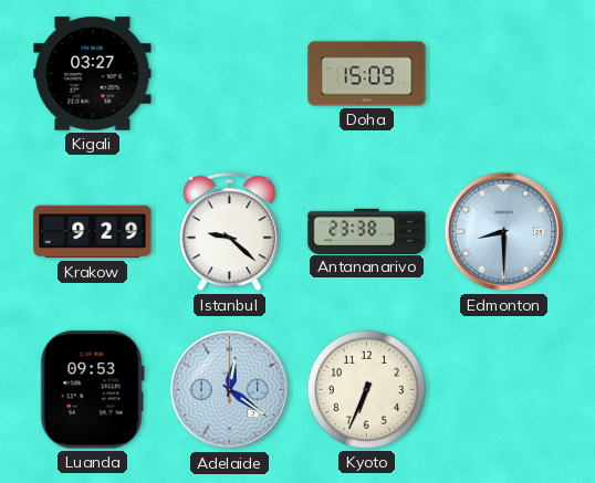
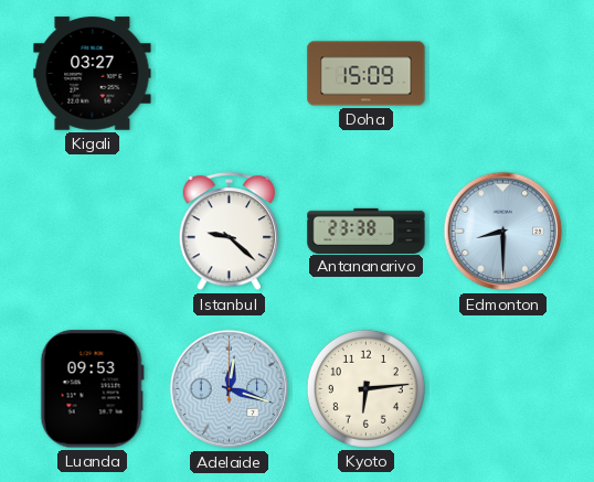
Krakow: 9:29 -> none
Adelaide: 12:21 -> 12:18
Kyoto: 6:34 -> 6:14
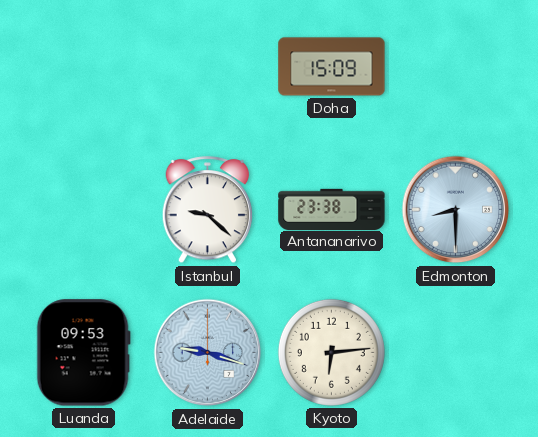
Kigali: 03:27 -> none
Adelaide: 12:18 -> 9:18
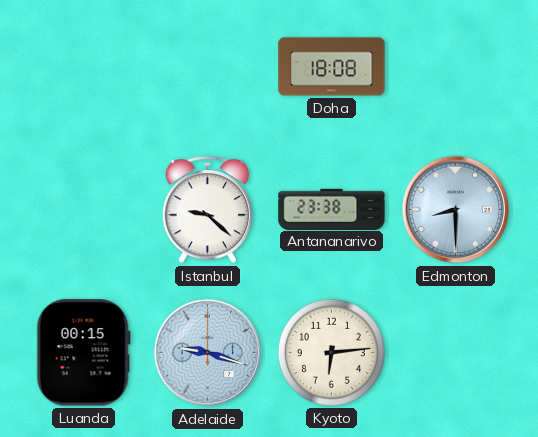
Doha: 15:09 -> 18:08
Luanda: 09:53 -> 00:15
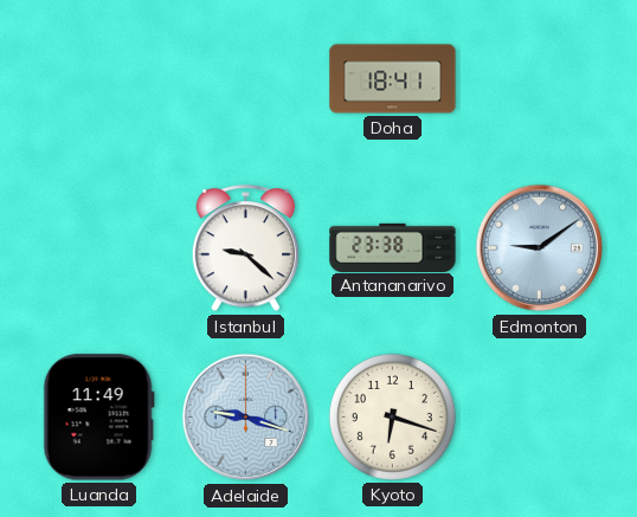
Doha: 18:08 -> 18:41
Edmonton: 8:30 -> 9:09
Luanda: 00:15 -> 11:49
Kyoto: 6:14 -> 6:18
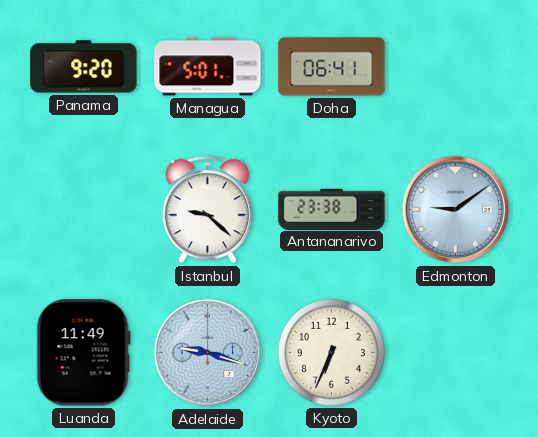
Panama: none -> 9:20
Managua: none -> 5:01
Doha: 18:41 -> 06:41
Kyoto: 6:18 -> 6:34
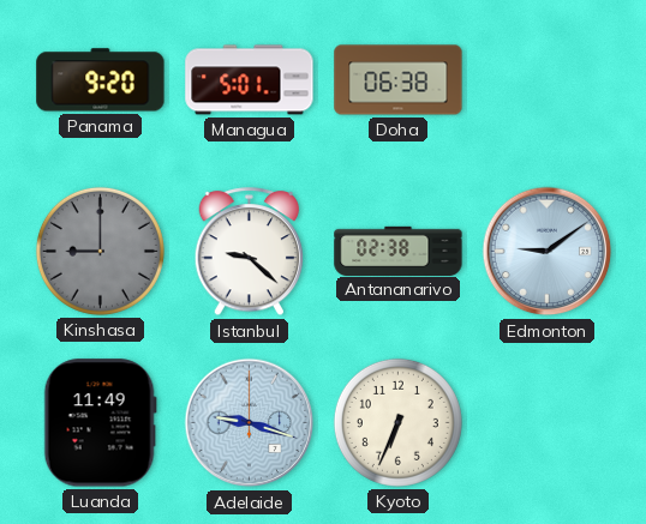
Doha: 06:41 -> 06:38
Kinshasa: none -> 9:00
Antananarivo: 23:38 -> 02:38
